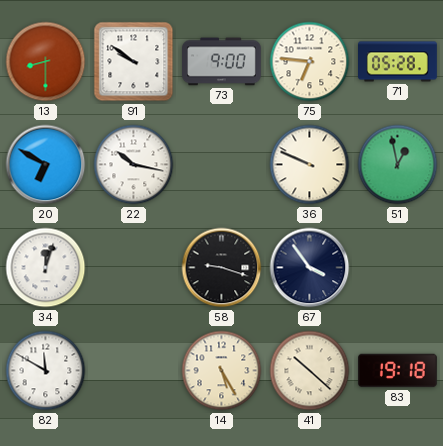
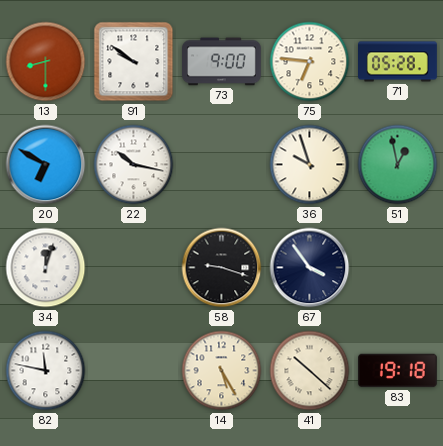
36: 9:49 -> 9:57
82: 11:50 -> 11:47
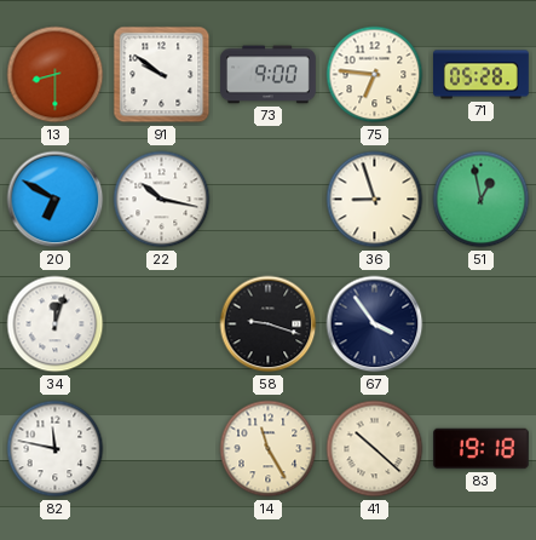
36: 9:57 -> 8:57
14: 5:25 -> 11:25
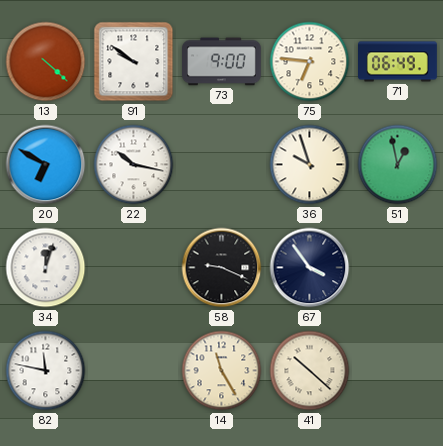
13: 8:30 -> 4:22
71: 05:28 -> 06:49
36: 8:57 -> 9:57
58: 9:18 -> 9:19
83: 19:18 -> none
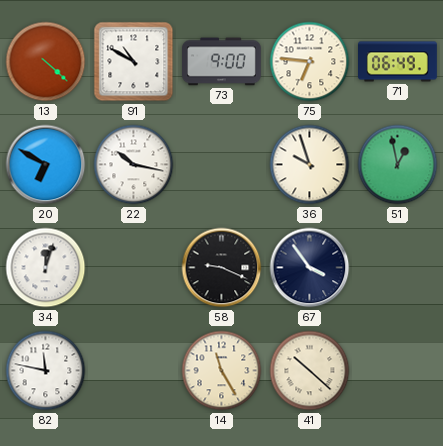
91: 9:51 -> 10:50
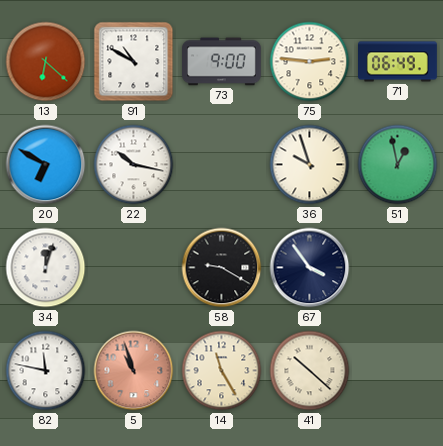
13: 4:22 -> 6:22
75: 6:46 -> 2:46
58: 9:19 -> 9:20
5: none -> 10:57
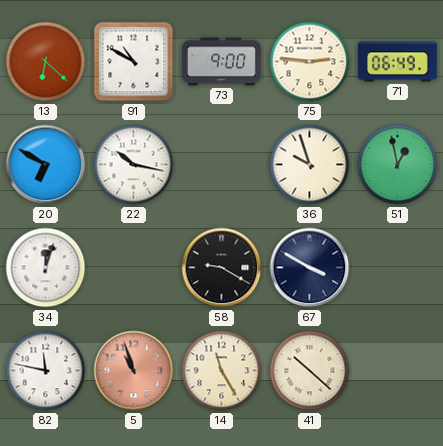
67: 3:54 -> 3:50
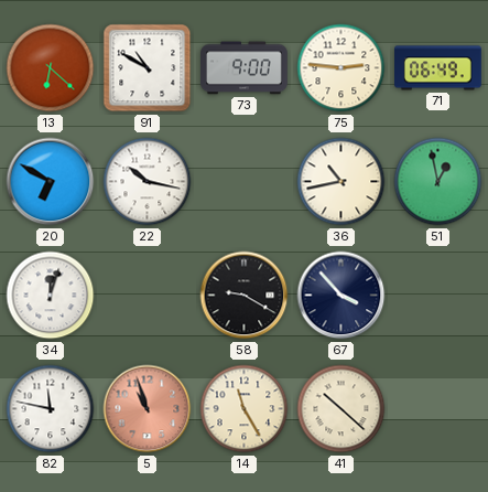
36: 9:57 -> 10:43
67: 3:50 -> 3:53
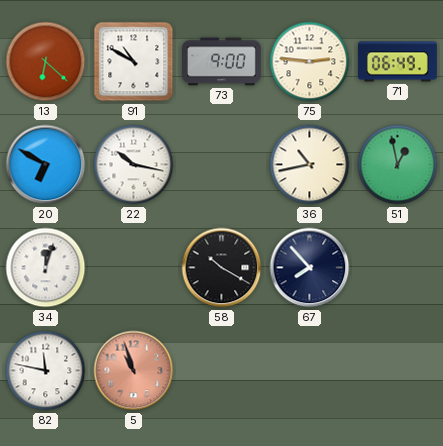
58: 9:20 -> 10:20
67: 3:53 -> 7:53
14: 11:25 -> none
41: 10:22 -> none
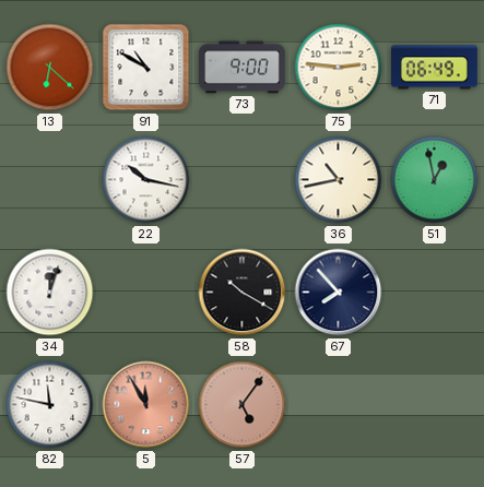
20: 6:50 -> none
5: 10:57 -> 11:55
57: none -> 5:06
